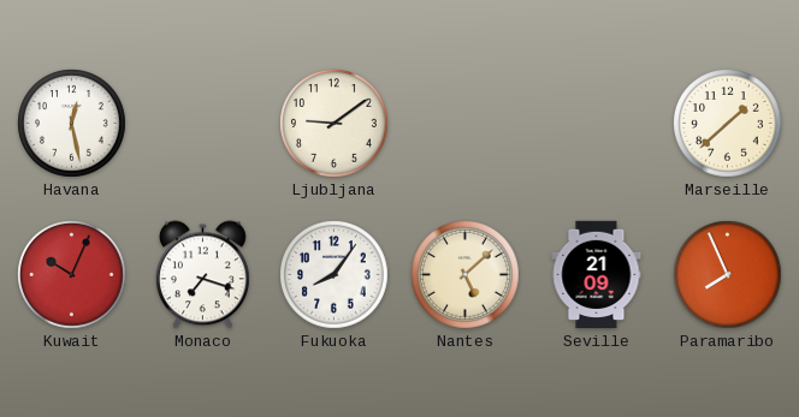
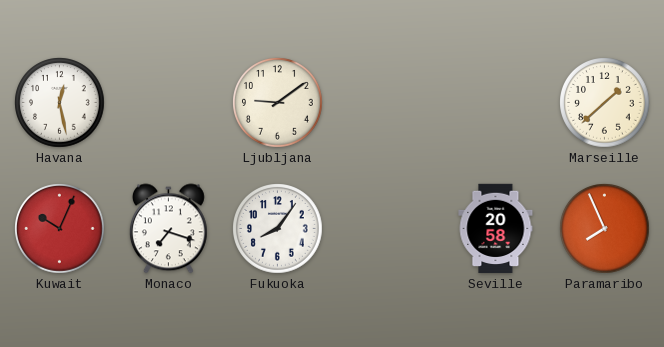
Nantes: 5:08 -> none
Seville: 21:09 -> 20:58
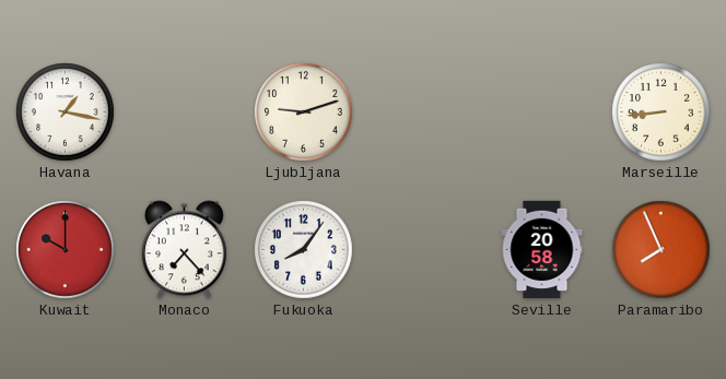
Havana: 12:28 -> 1:17
Ljubljana: 9:09 -> 9:12
Marseille: 1:38 -> 8:44
Kuwait: 10:04 -> 10:00
Monaco: 7:18 -> 7:23
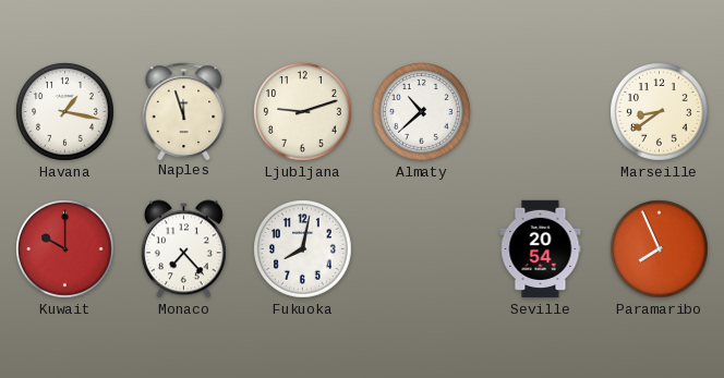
Naples: none -> 11:57
Almaty: none -> 10:38
Marseille: 8:44 -> 8:39
Fukuoka: 8:06 -> 8:02
Seville: 20:58 -> 20:54
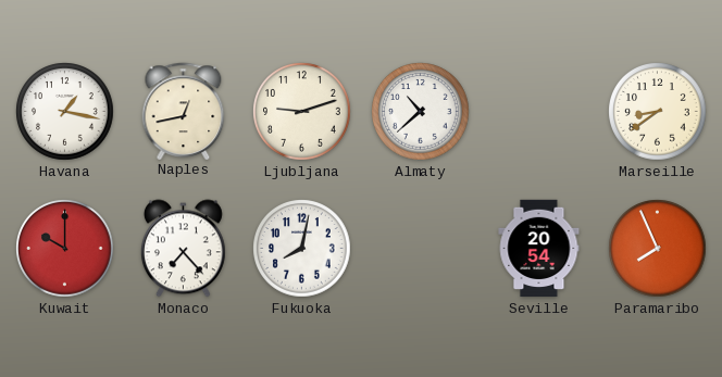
Naples: 11:57 -> 12:43
